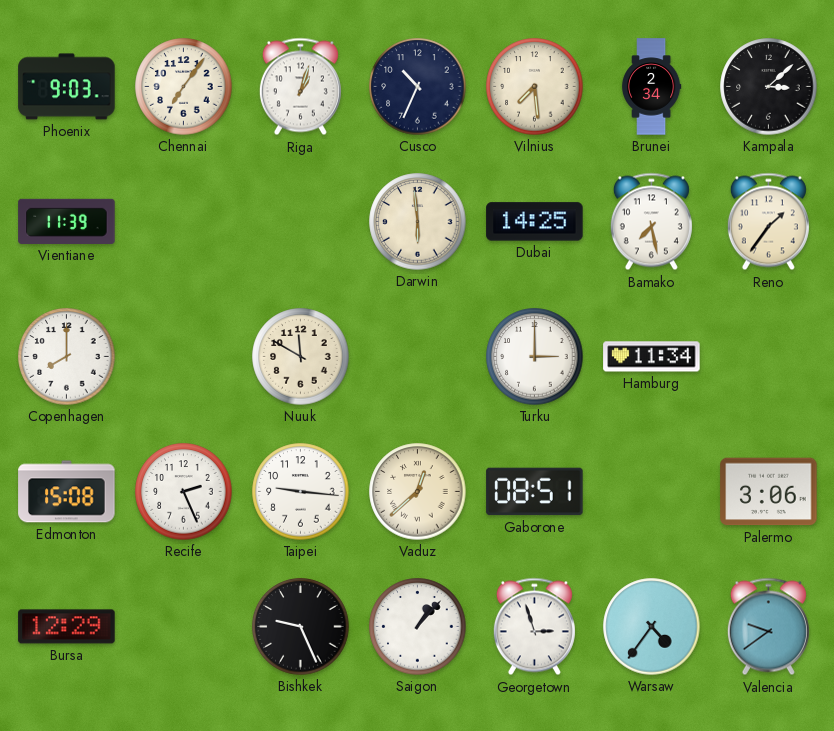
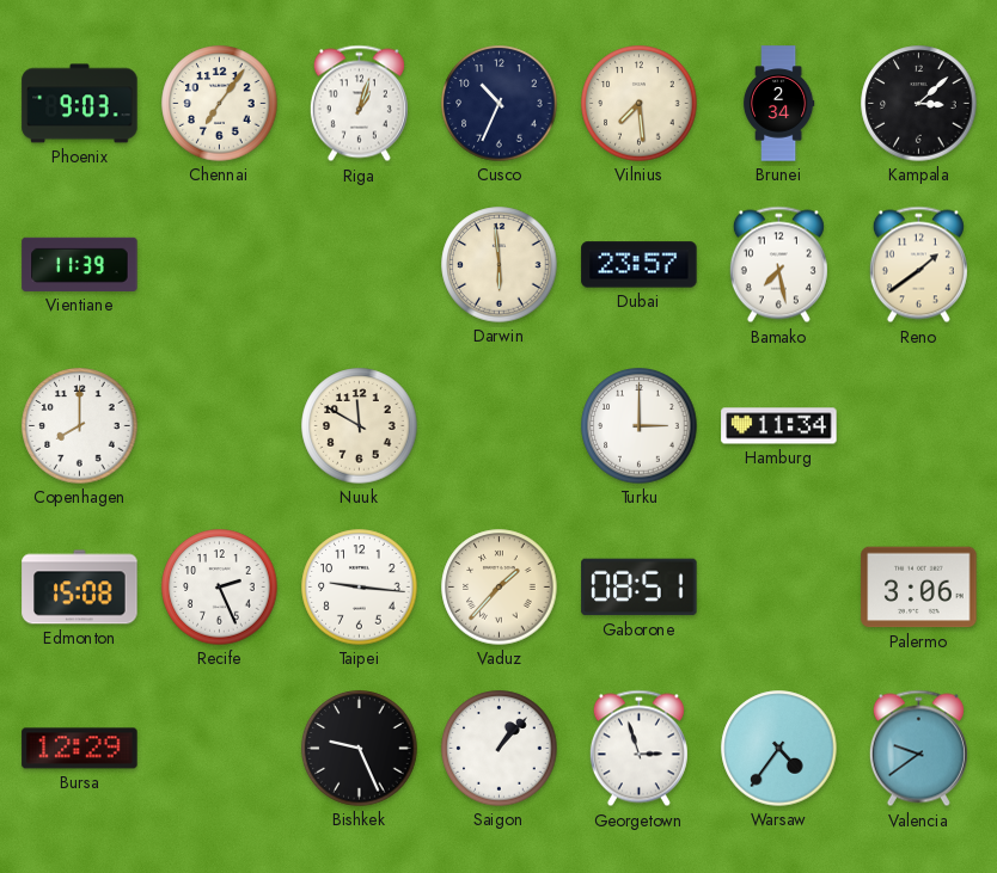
Dubai: 14:25 -> 23:57
Reno: 1:36 -> 1:39
Vaduz: 12:38 -> 1:37
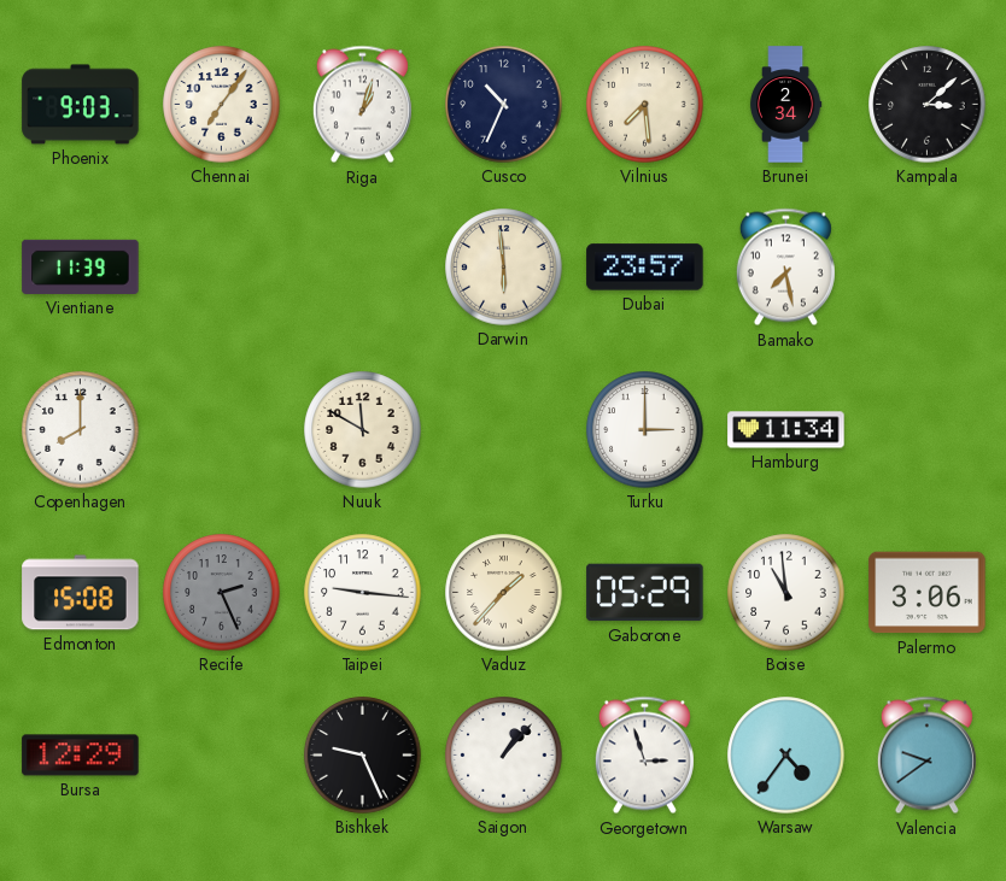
Reno: 1:39 -> none
Recife dial: white -> grey
Gaborone: 08:51 -> 05:29
Boise: none -> 10:59
